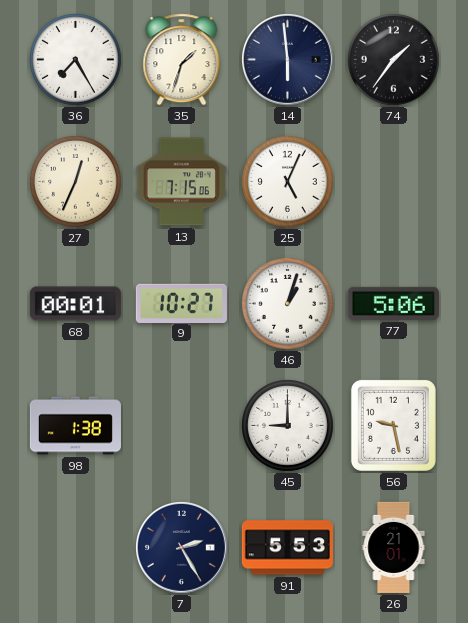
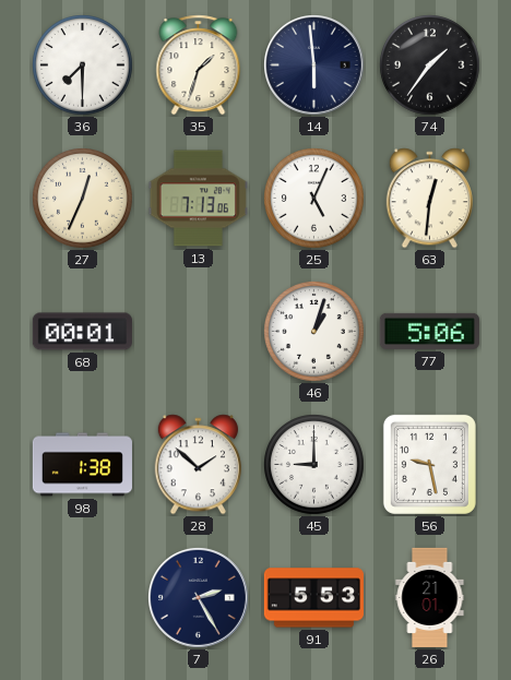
36: 7:25 -> 7:30
13: 7:15 -> 7:13
63: none -> 12:31
9: 10:27 -> none
28: none -> 1:52
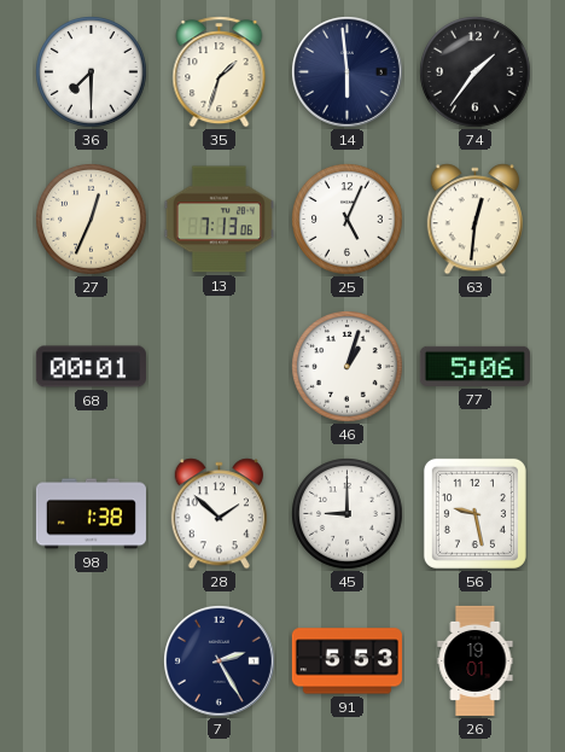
26: 21:01 -> 19:01
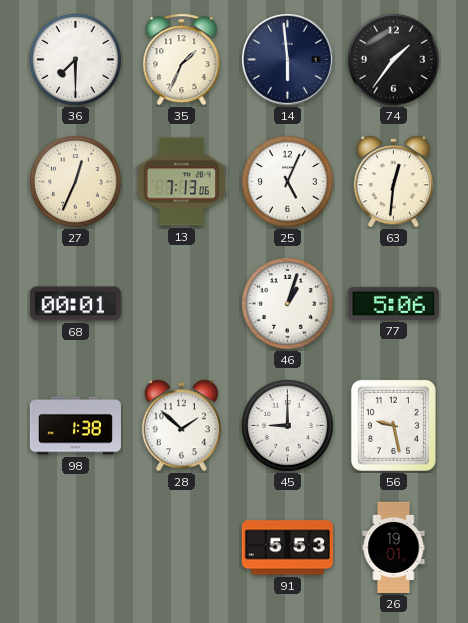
35: 1:33 -> 1:34
7: 2:25 -> none
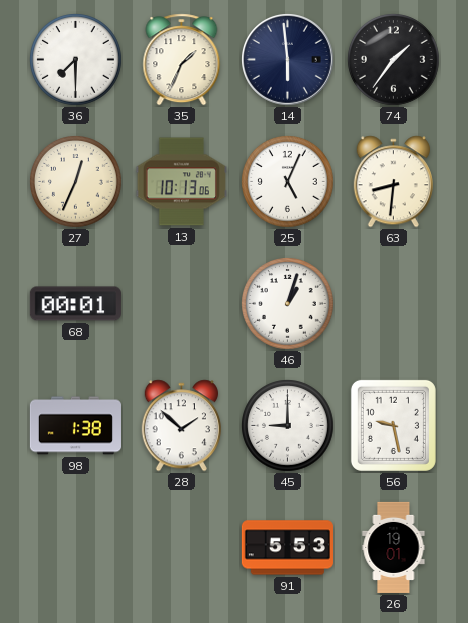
13: 7:13 -> 10:13
63: 12:31 -> 8:31
77: 5:06 -> none
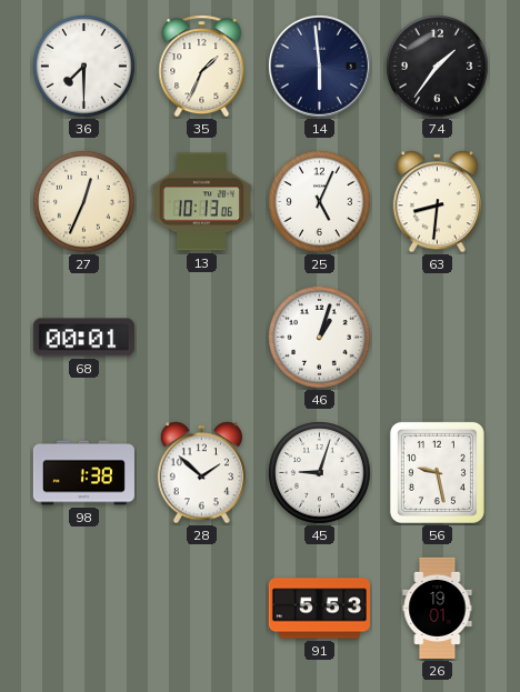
45: 9:00 -> 9:03
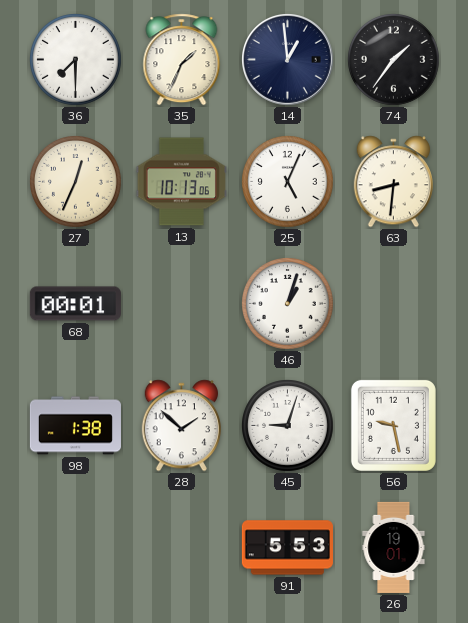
14: 5:59 -> 12:59
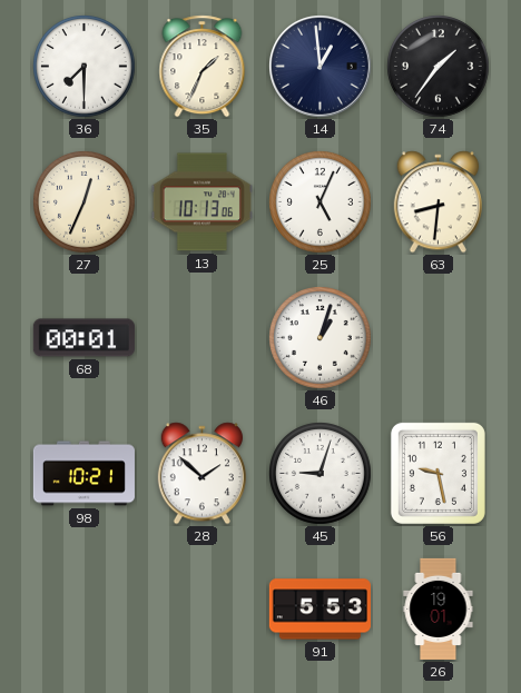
98: 1:38 -> 10:21
